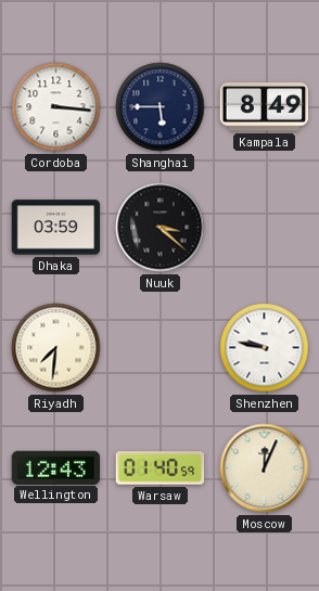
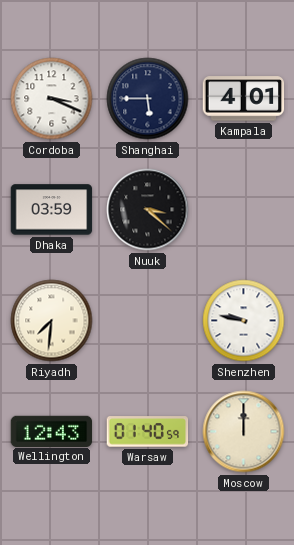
Cordoba: 3:16 -> 3:19
Kampala: 8:49 -> 4:01
Moscow: 12:04 -> 12:00
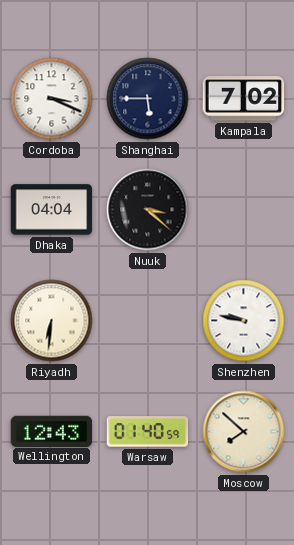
Kampala: 4:01 -> 7:02
Dhaka: 03:59 -> 04:04
Riyadh: 7:31 -> 6:31
Moscow: 12:00 -> 7:52
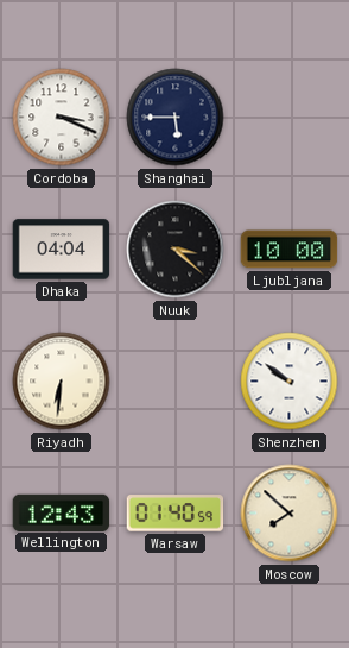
Kampala: 7:02 -> none
Ljubljana: none -> 10:00
Shenzhen: 9:47 -> 9:51
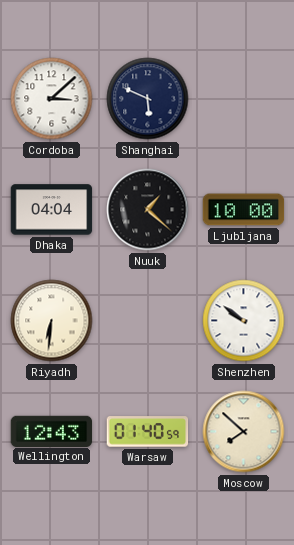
Cordoba: 3:19 -> 3:08
Shanghai: 5:45 -> 5:49
Nuuk: 3:22 -> 1:22
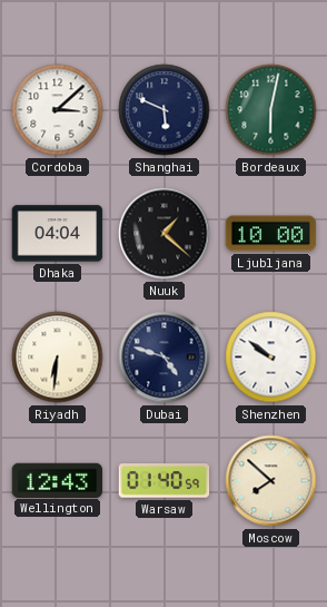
Bordeaux: none -> 6:02
Dubai: none -> 4:48
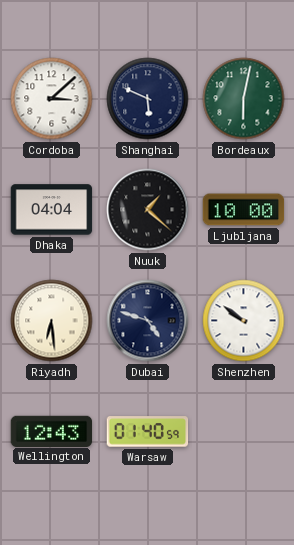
Riyadh: 6:31 -> 6:29
Moscow: 7:52 -> none
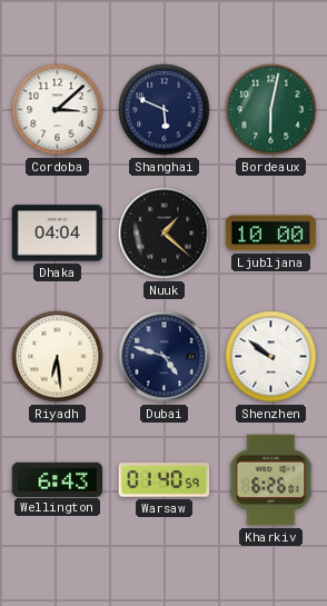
Wellington: 12:43 -> 6:43
Kharkiv: none -> 6:26
